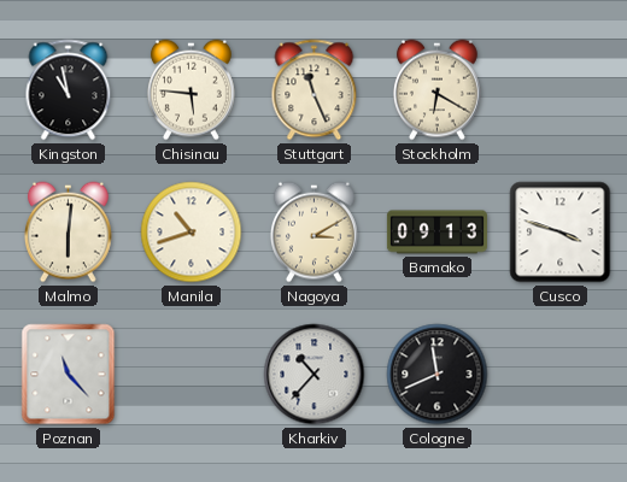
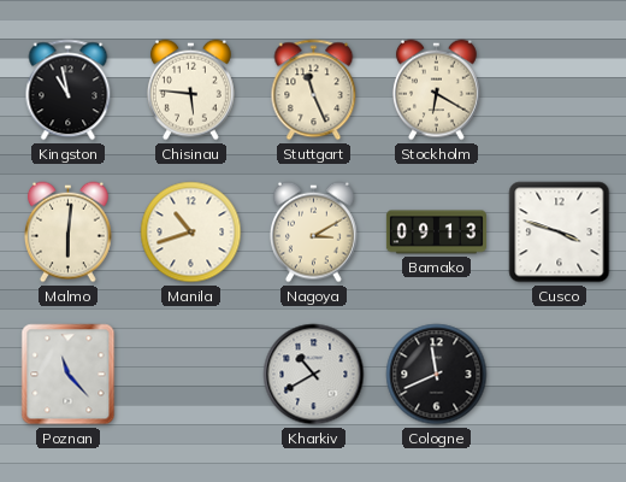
Kharkiv: 10:37 -> 10:40
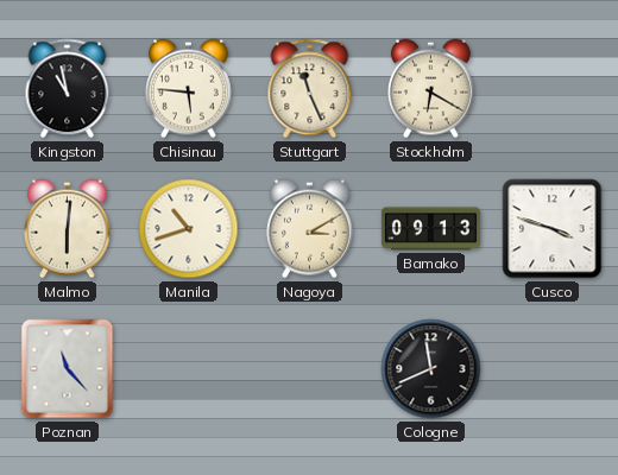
Kharkiv: 10:40 -> none
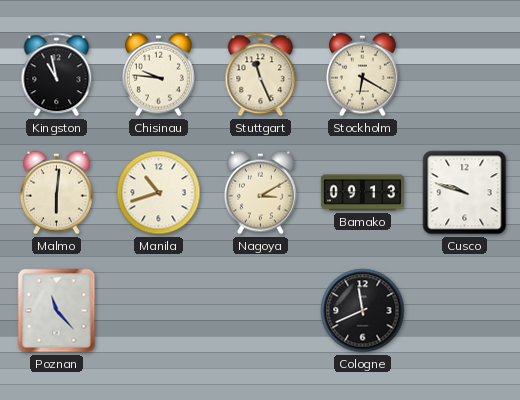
Chisinau: 5:46 -> 9:46
Cusco: 3:48 -> 9:48
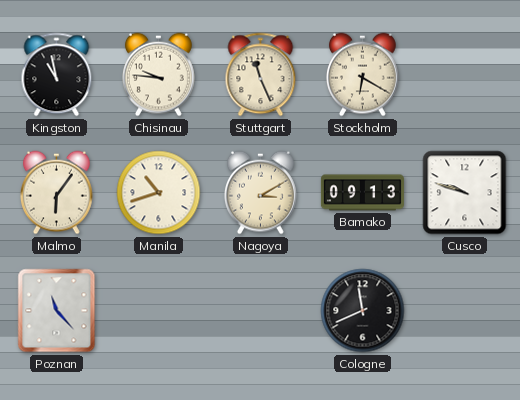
Malmo: 6:01 -> 6:06
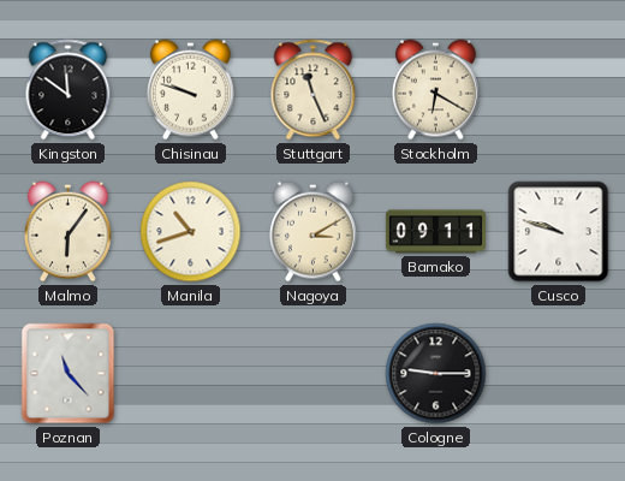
Kingston: 10:58 -> 11:51
Chisinau: 9:46 -> 9:48
Bamako: 09:13 -> 09:11
Cologne: 11:41 -> 9:15
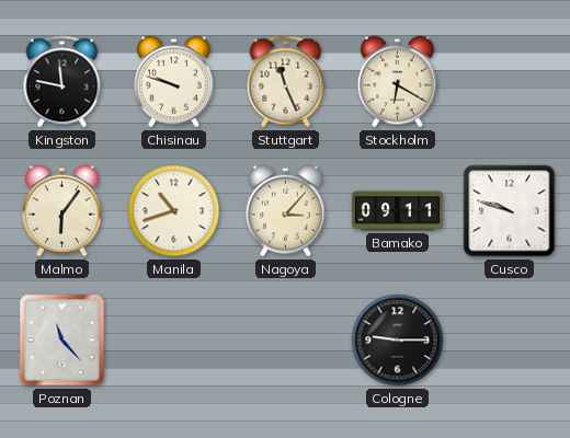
Kingston: 11:51 -> 11:47
Nagoya: 3:10 -> 3:07
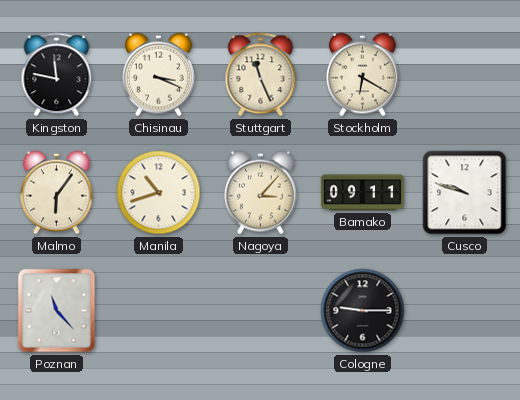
Chisinau: 9:48 -> 3:19
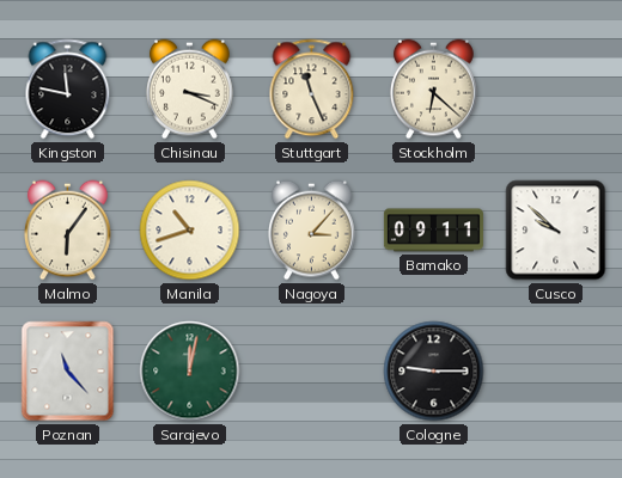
Stockholm: 6:20 -> 6:22
Cusco: 9:48 -> 9:52
Sarajevo: none -> 12:02
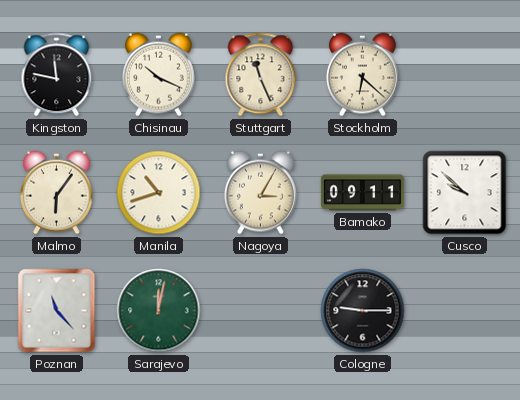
Chisinau: 3:19 -> 10:19
Nagoya: 3:07 -> 3:05
